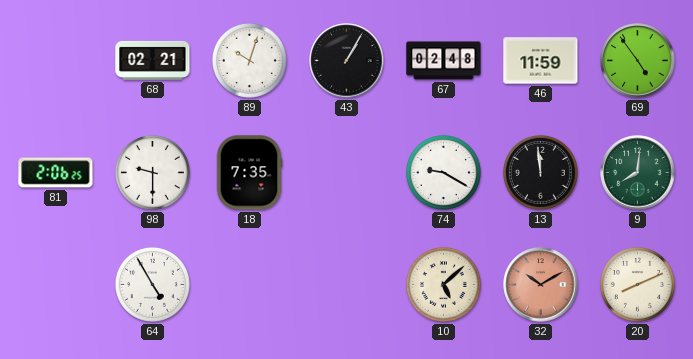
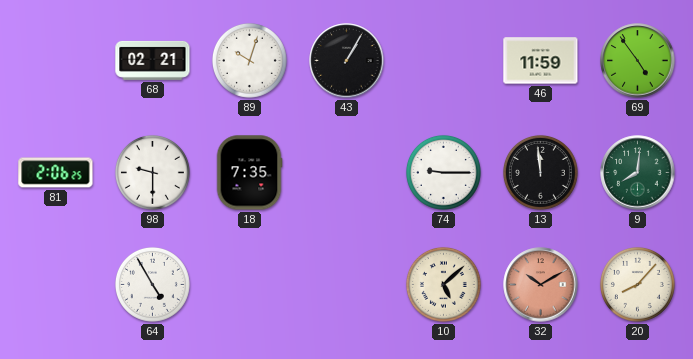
67: 02:48 -> none
74: 9:20 -> 9:15
20: 8:11 -> 8:07
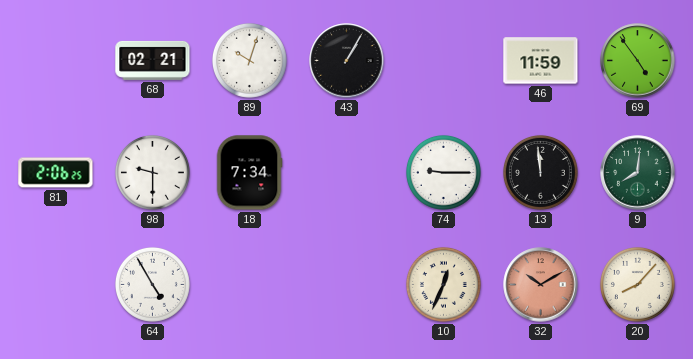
18: 7:35 -> 7:34
10: 5:08 -> 12:34
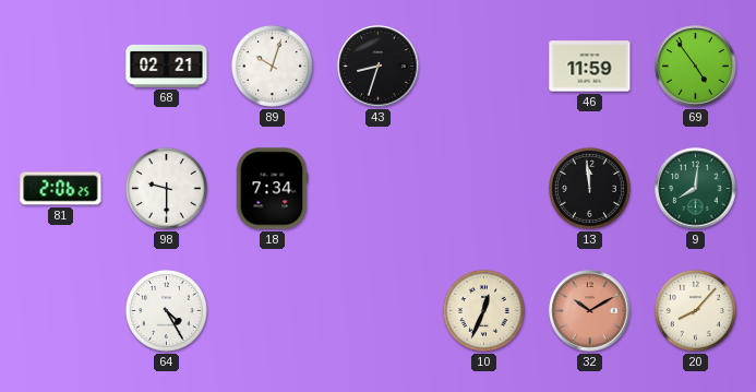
43: 1:05 -> 8:33
74: 9:15 -> none
64: 4:55 -> 4:25
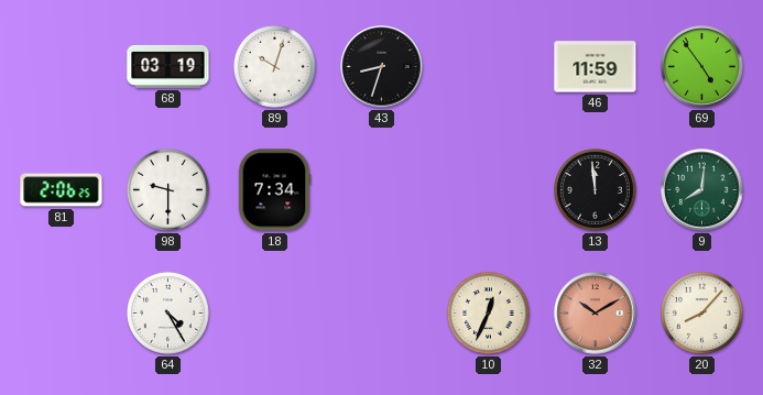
68: 02:21 -> 03:19
